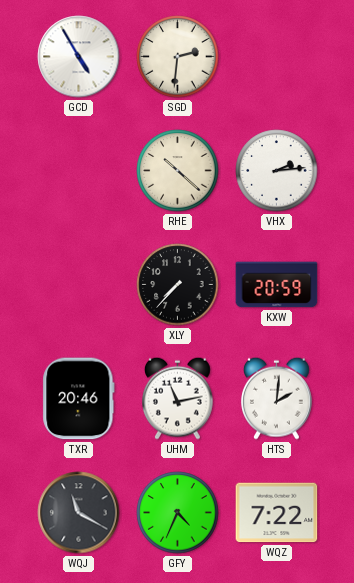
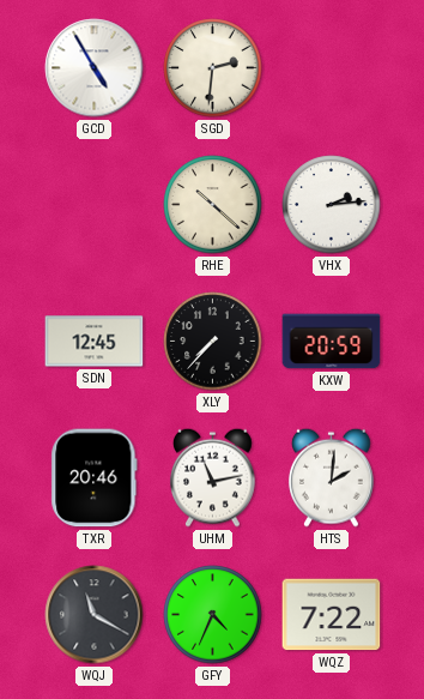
SDN: none -> 12:45
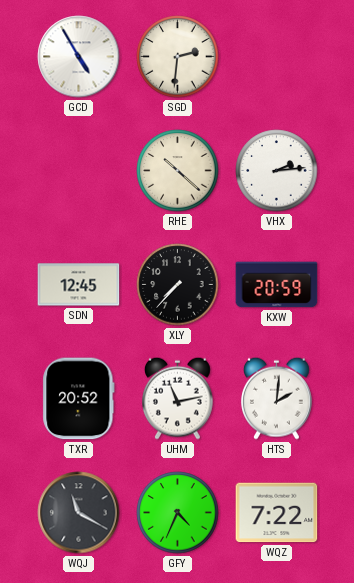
TXR: 20:46 -> 20:52
